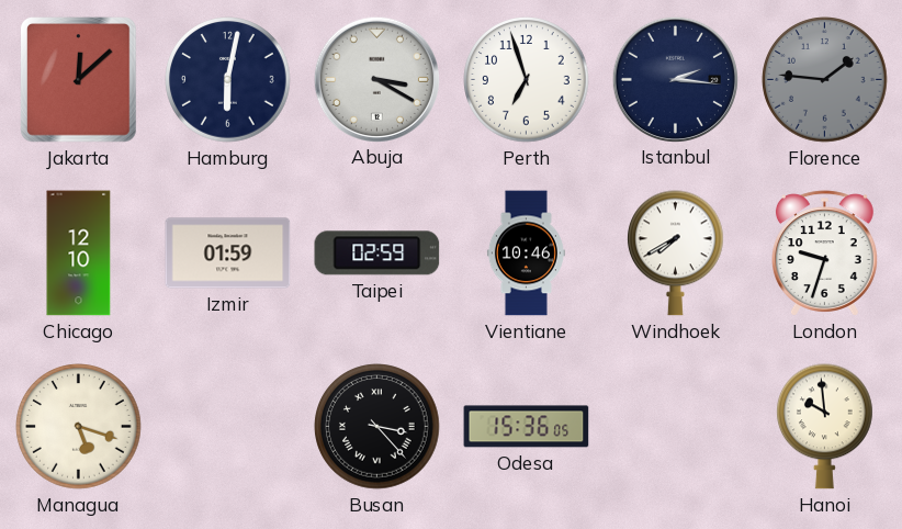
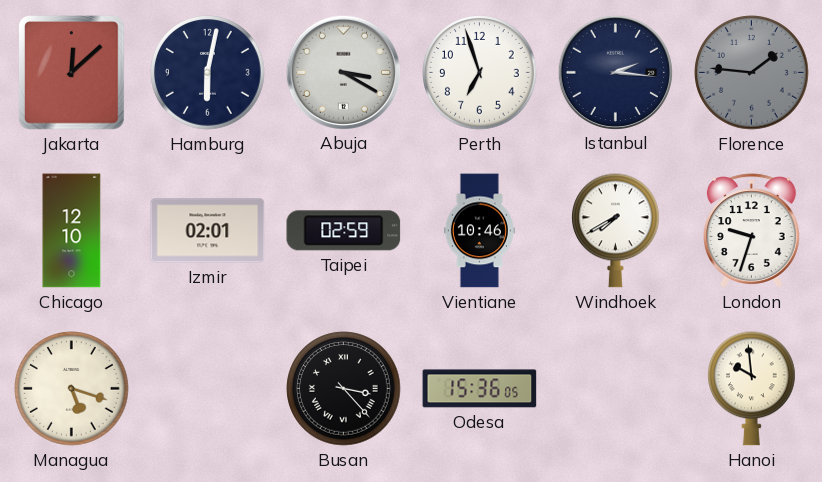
Izmir: 01:59 -> 02:01
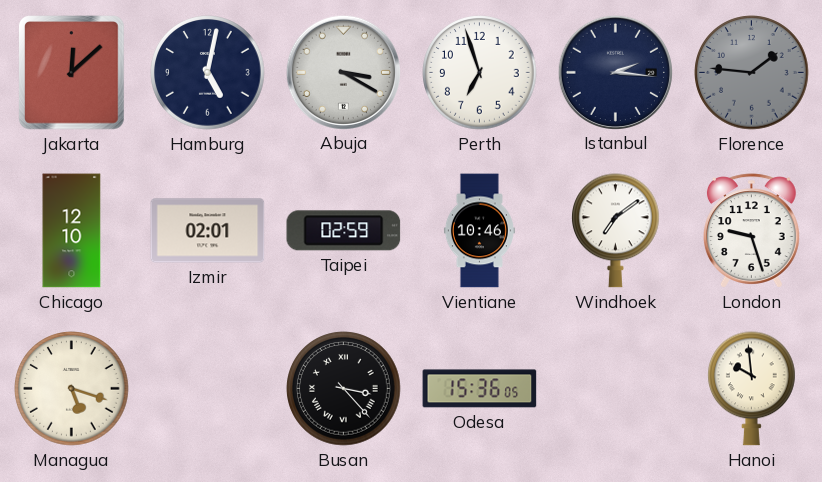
Hamburg: 6:02 -> 5:02
Windhoek: 7:40 -> 7:09
London: 9:33 -> 9:27
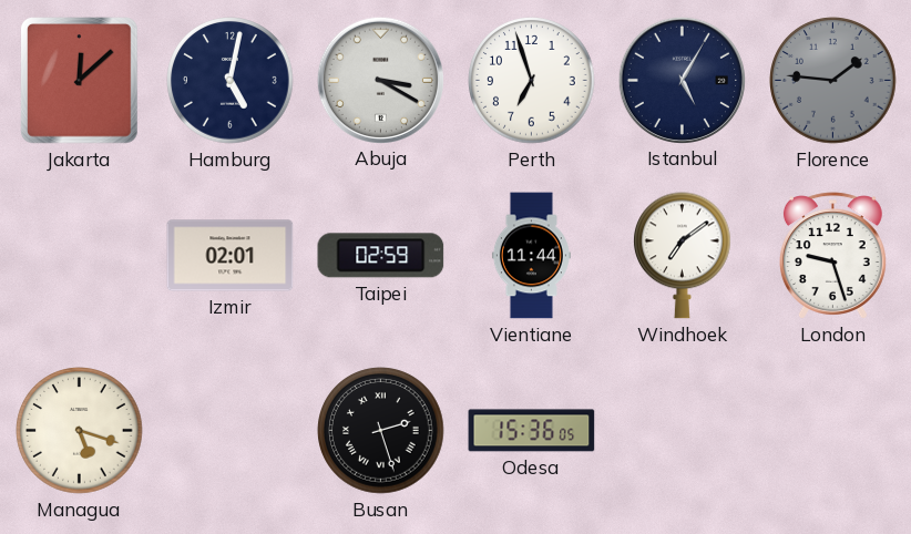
Istanbul: 2:16 -> 5:05
Chicago: 12:10 -> none
Vientiane: 10:46 -> 11:44
Busan: 3:23 -> 2:27
Hanoi: 9:59 -> none
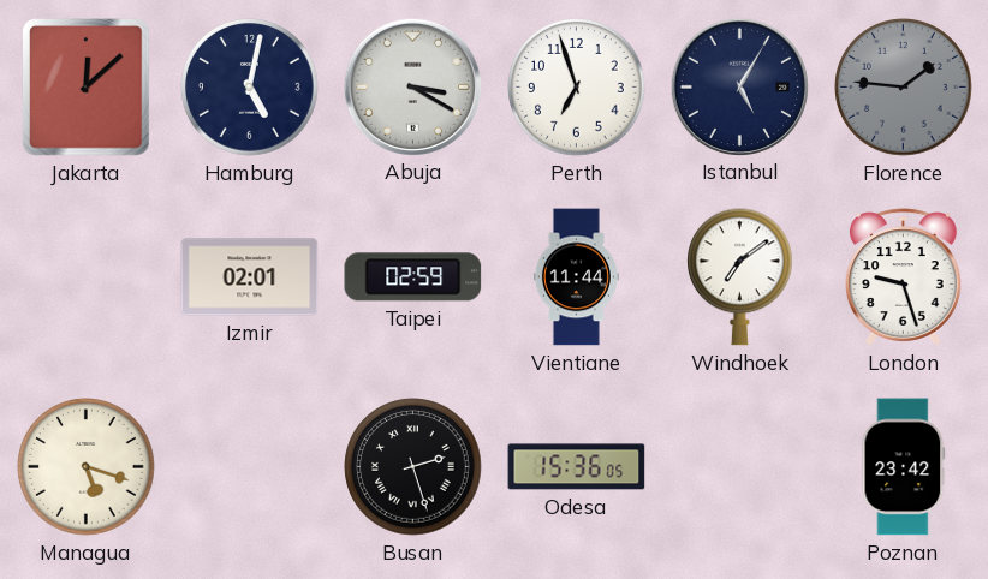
Poznan: none -> 23:42
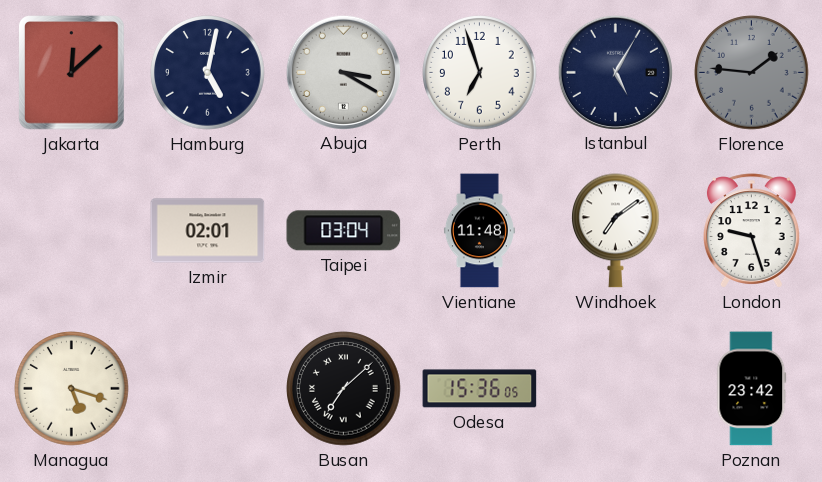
Taipei: 02:59 -> 03:04
Vientiane: 11:44 -> 11:48
Busan: 2:27 -> 7:08
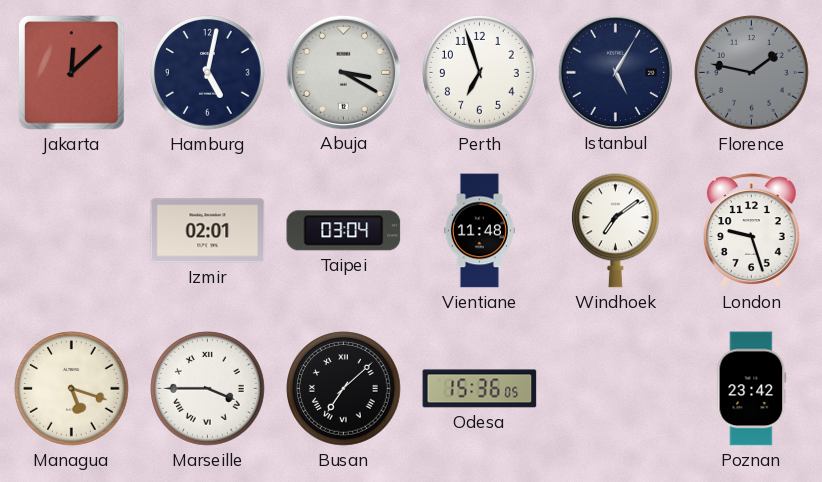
Florence: 1:46 -> 1:47
Marseille: none -> 3:45
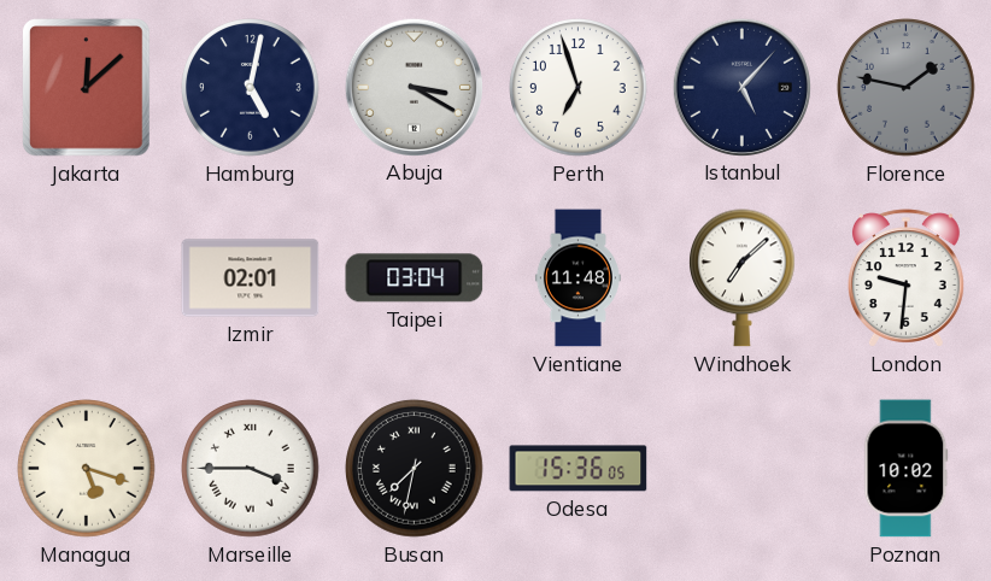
Istanbul: 5:05 -> 5:07
Windhoek: 7:09 -> 7:08
London: 9:27 -> 9:31
Busan: 7:08 -> 7:32
Poznan: 23:42 -> 10:02
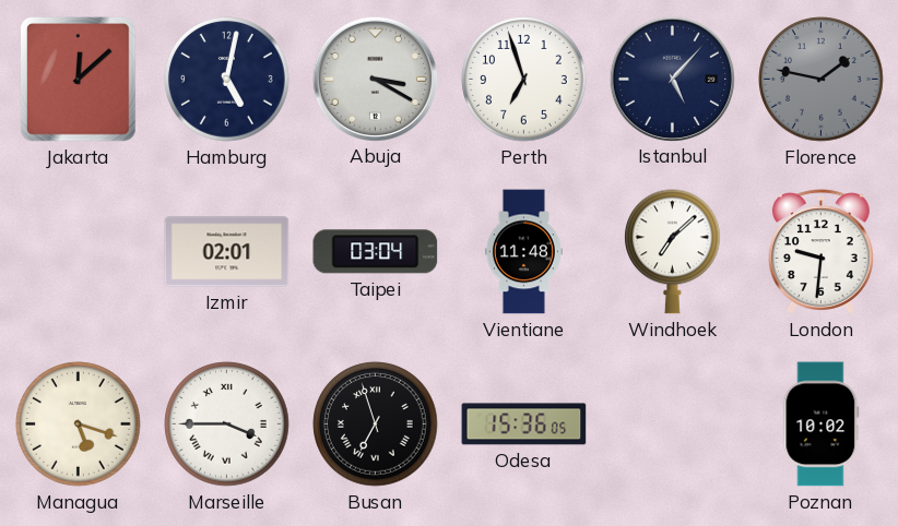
Busan: 7:32 -> 6:57
